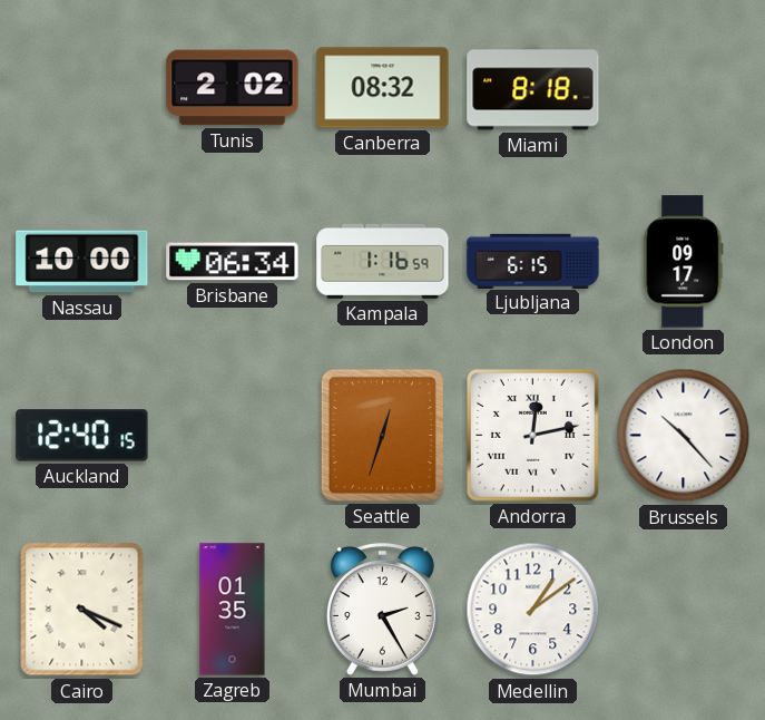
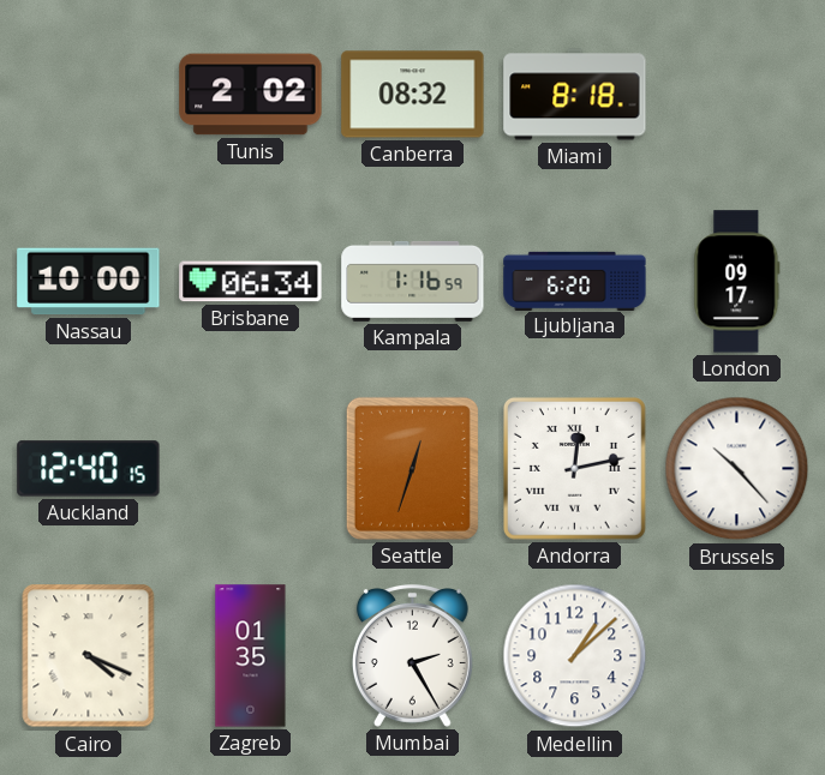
Ljubljana: 6:15 -> 6:20
Medellin: 1:09 -> 1:08
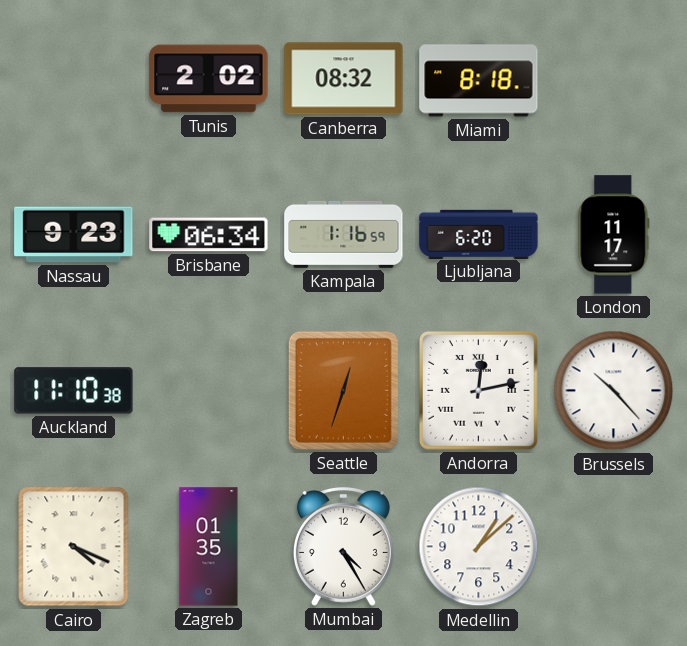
Nassau: 10:00 -> 9:23
London: 09:17 -> 11:17
Auckland: 12:40 -> 11:10
Mumbai: 2:25 -> 4:25
